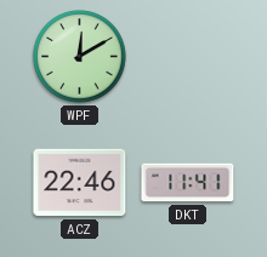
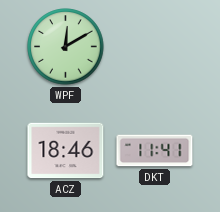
ACZ: 22:46 -> 18:46
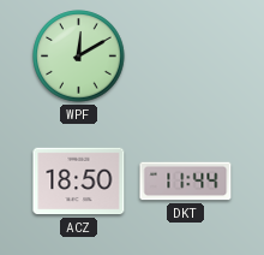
ACZ: 18:46 -> 18:50
DKT: 11:41 -> 11:44
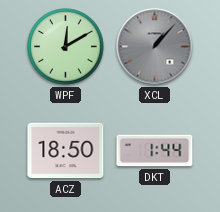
XCL: none -> 1:07
DKT: 11:44 -> 1:44
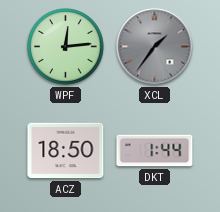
WPF: 12:10 -> 12:14
XCL: 1:07 -> 1:36
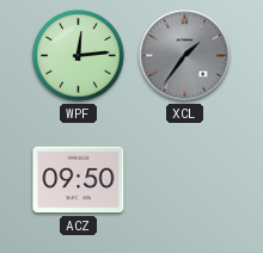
ACZ: 18:50 -> 09:50
DKT: 1:44 -> none
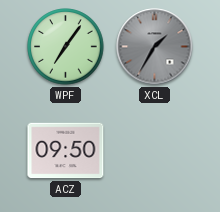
WPF: 12:14 -> 7:06
XCL: 1:36 -> 1:35
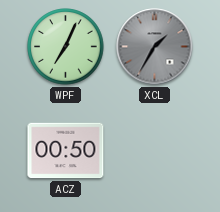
WPF: 7:06 -> 7:04
ACZ: 09:50 -> 00:50
